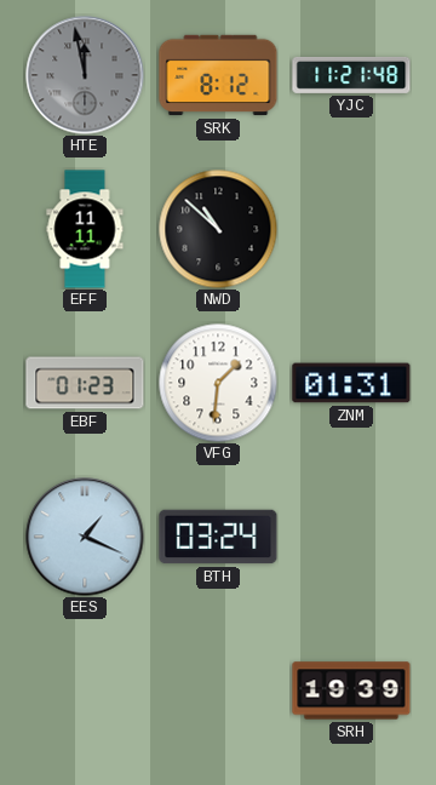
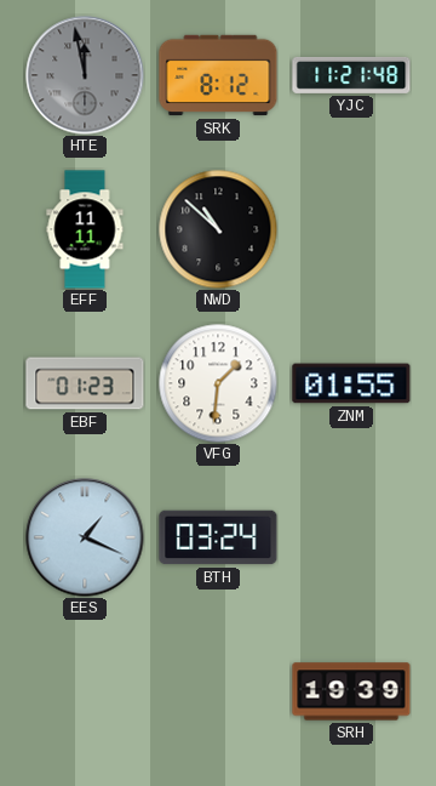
ZNM: 01:31 -> 01:55
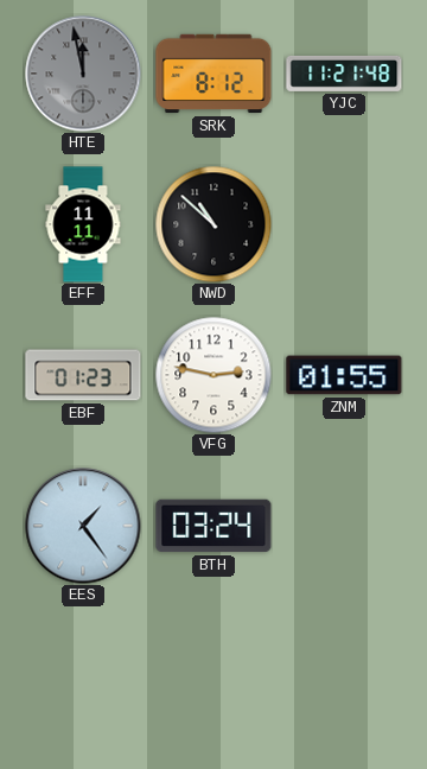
VFG: 1:31 -> 2:47
EES: 1:19 -> 1:24
SRH: 19:39 -> none
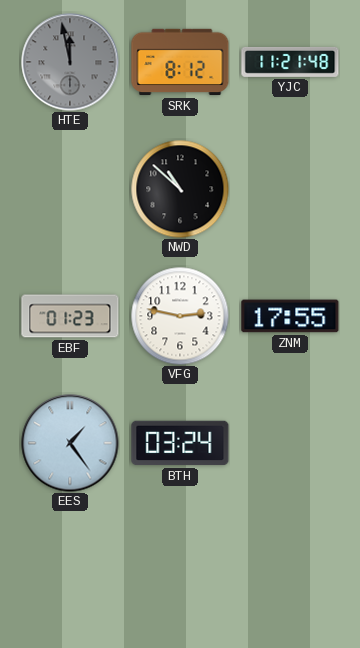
EFF: 11:11 -> none
ZNM: 01:55 -> 17:55
